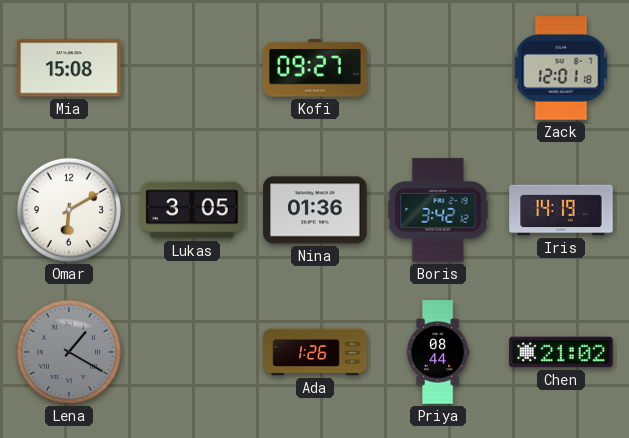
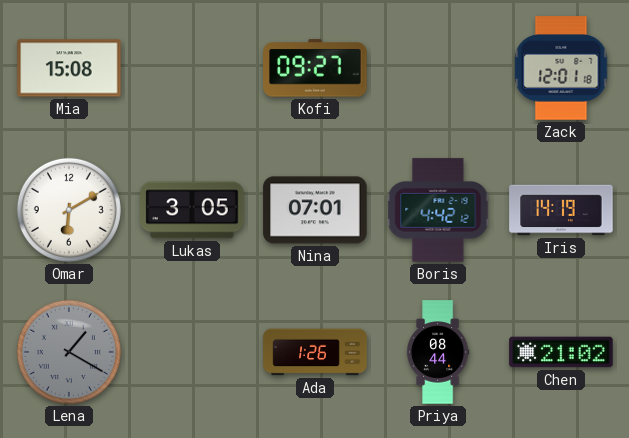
Nina: 01:36 -> 07:01
Boris: 3:42 -> 4:42
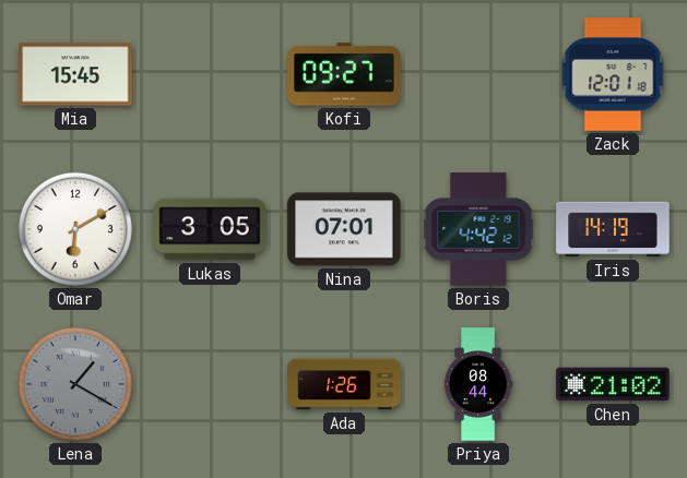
Mia: 15:08 -> 15:45
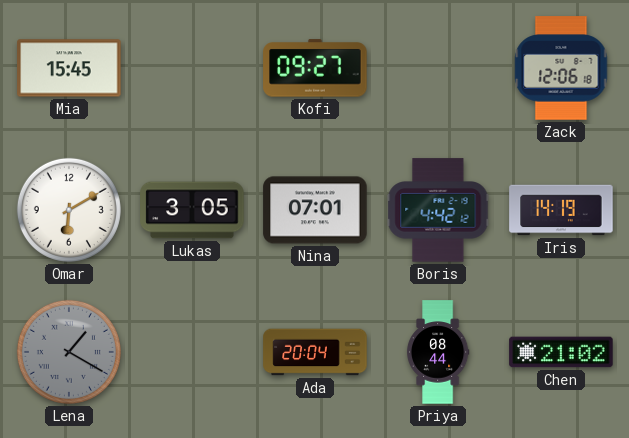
Zack: 12:01 -> 12:06
Ada: 1:26 -> 20:04
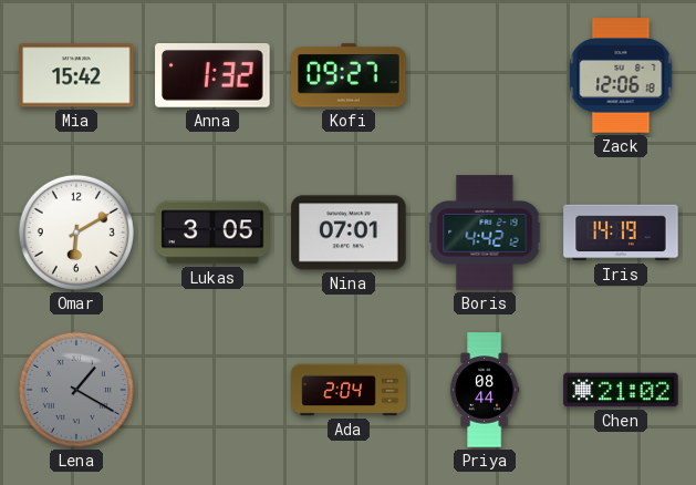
Mia: 15:45 -> 15:42
Anna: none -> 1:32
Ada: 20:04 -> 2:04
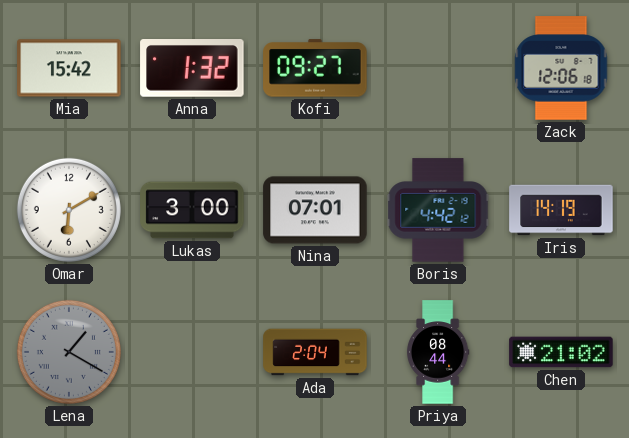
Lukas: 3:05 -> 3:00
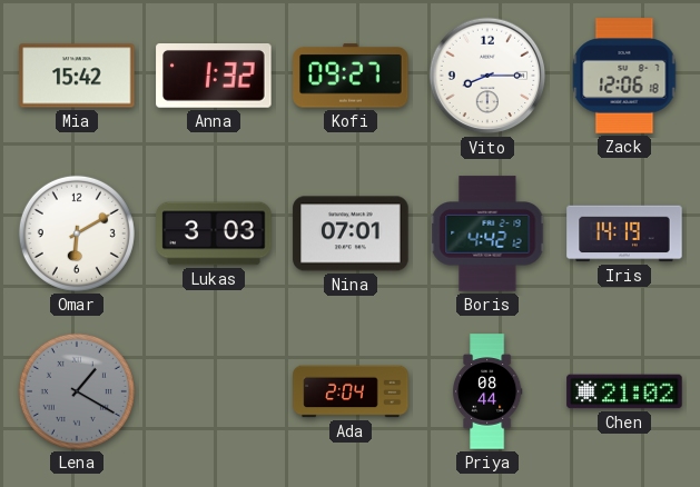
Vito: none -> 8:15
Lukas: 3:00 -> 3:03
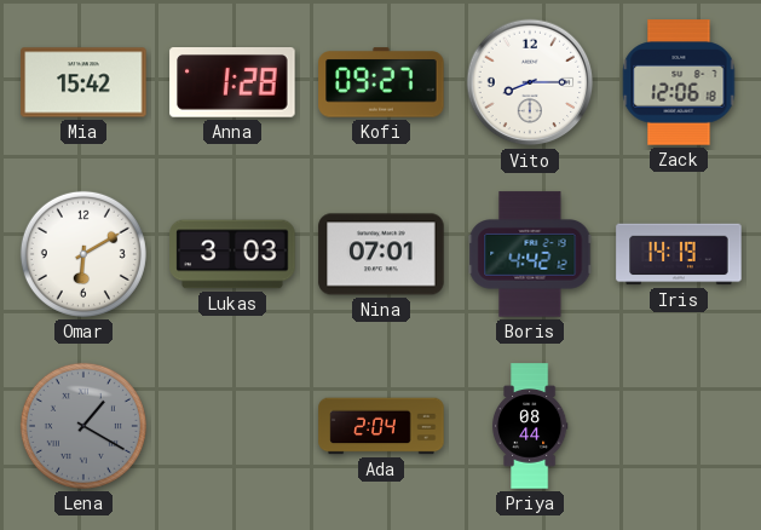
Anna: 1:32 -> 1:28
Chen: 21:02 -> none
